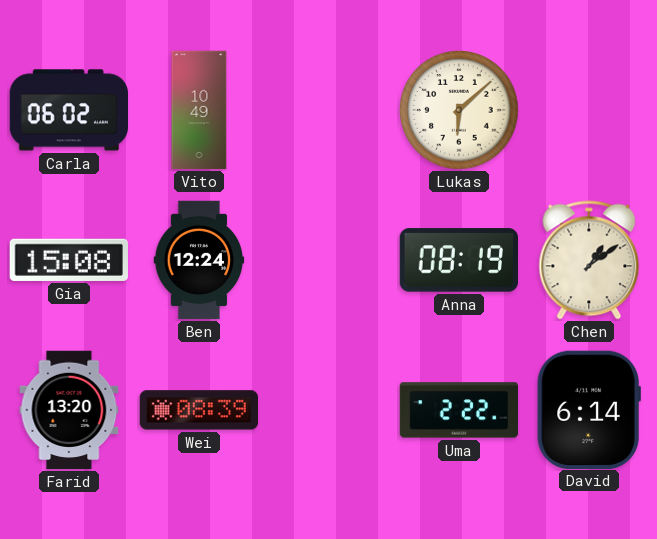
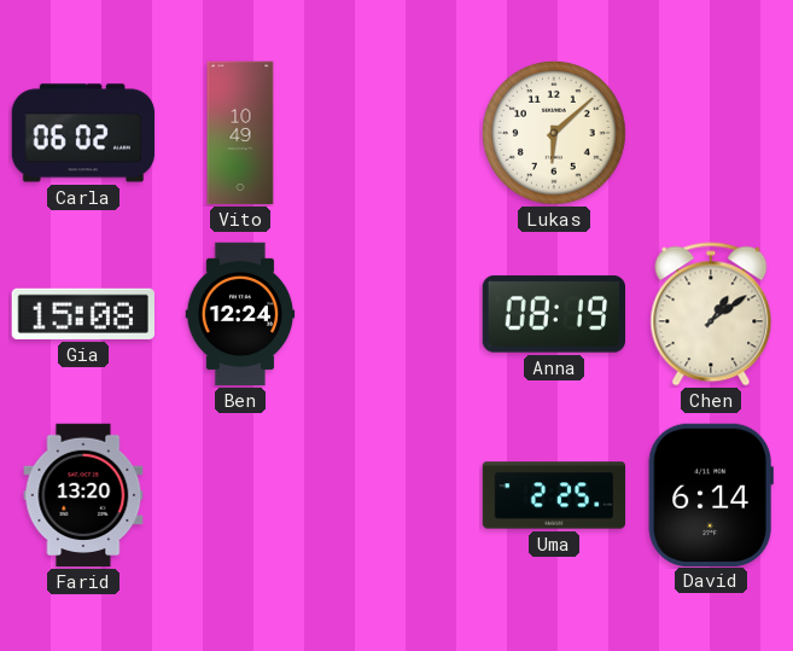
Wei: 08:39 -> none
Uma: 2:22 -> 2:25
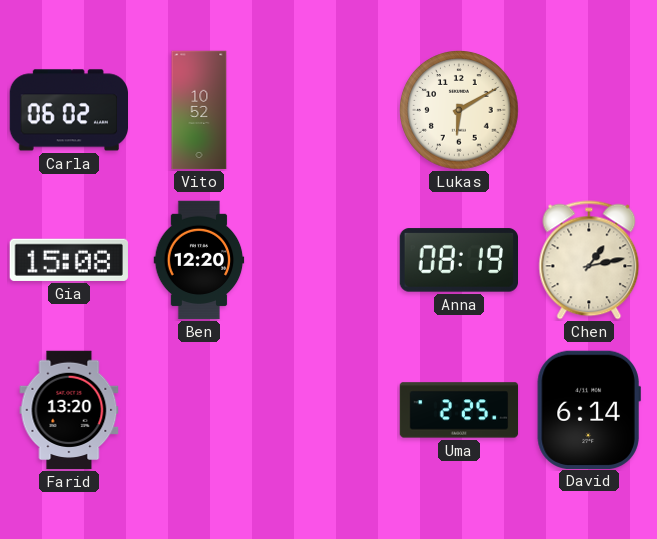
Vito: 10:49 -> 10:52
Lukas: 6:08 -> 6:10
Ben: 12:24 -> 12:20
Chen: 1:09 -> 1:13
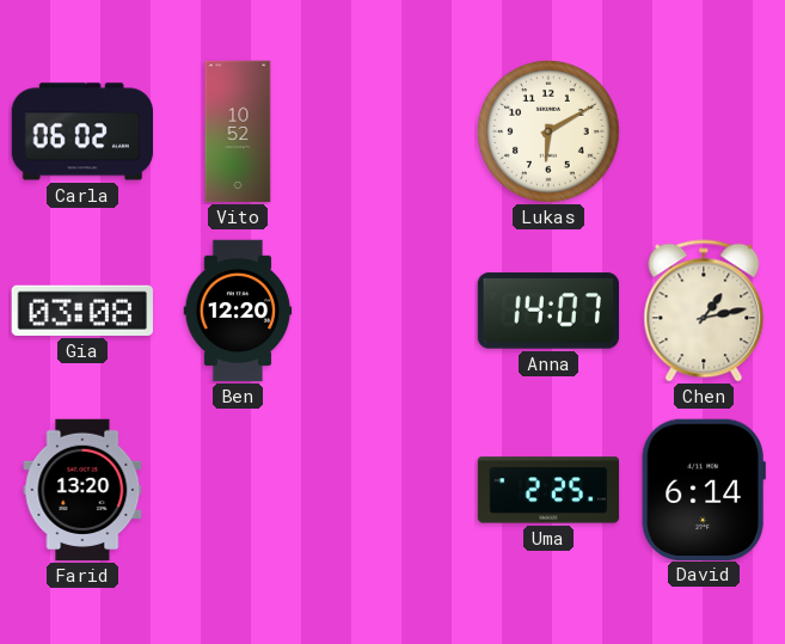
Gia: 15:08 -> 03:08
Anna: 08:19 -> 14:07
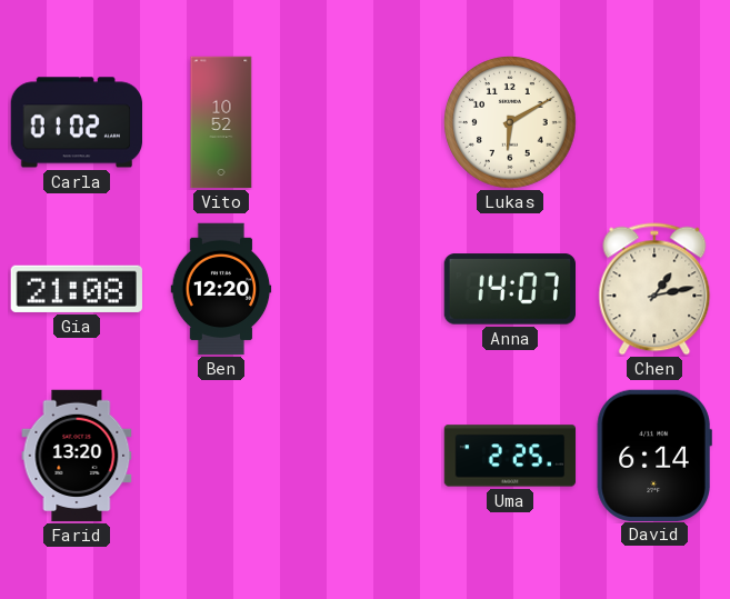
Carla: 06:02 -> 01:02
Gia: 03:08 -> 21:08
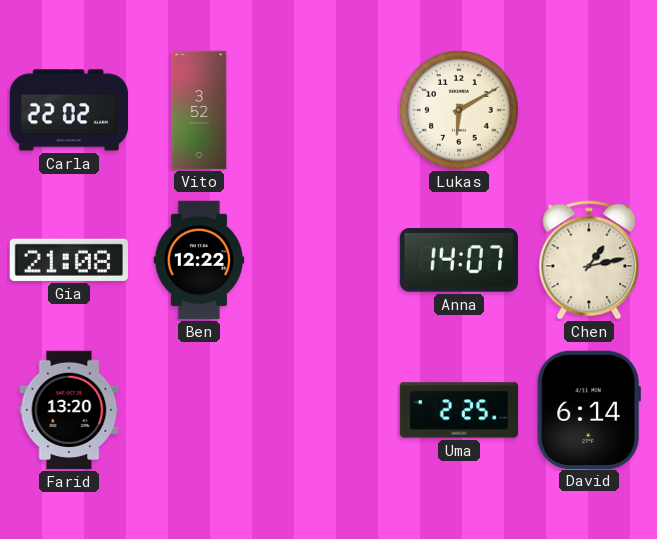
Carla: 01:02 -> 22:02
Vito: 10:52 -> 3:52
Ben: 12:20 -> 12:22
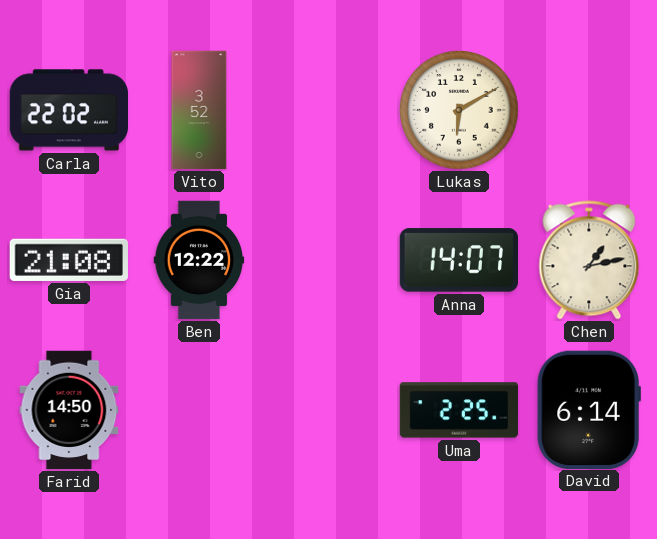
Farid: 13:20 -> 14:50
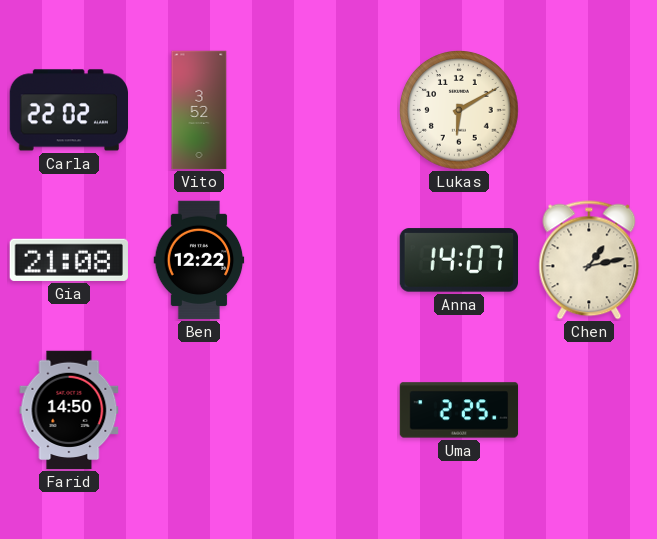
David: 6:14 -> none
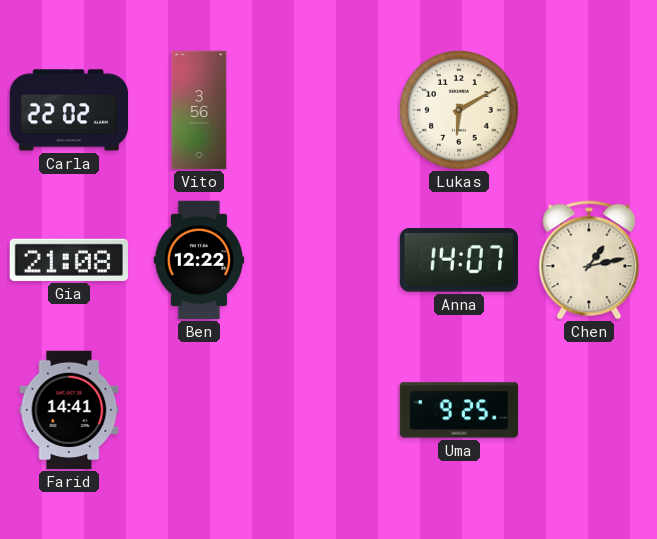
Vito: 3:52 -> 3:56
Farid: 14:50 -> 14:41
Uma: 2:25 -> 9:25
